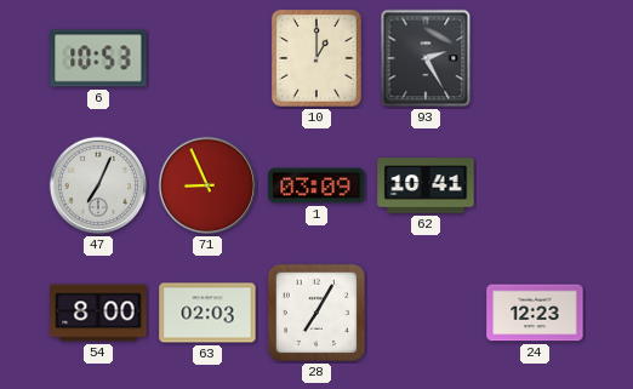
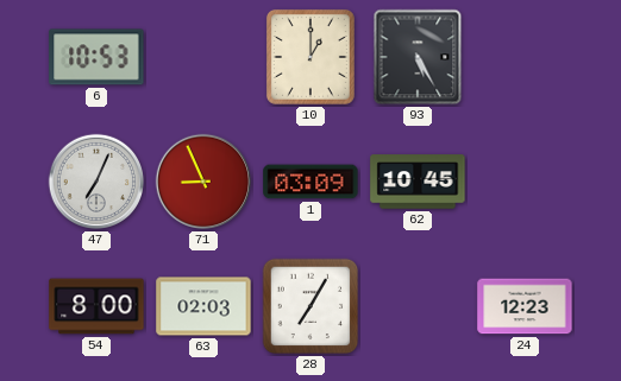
93: 2:25 -> 5:25
62: 10:41 -> 10:45
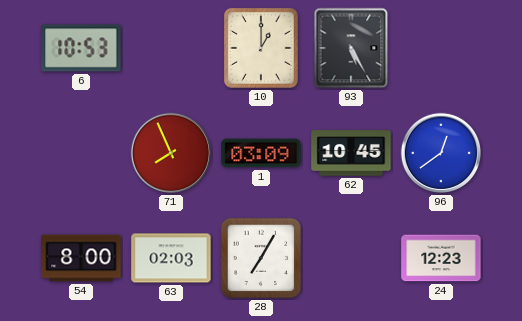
47: 7:04 -> none
71: 8:56 -> 7:56
96: none -> 12:39
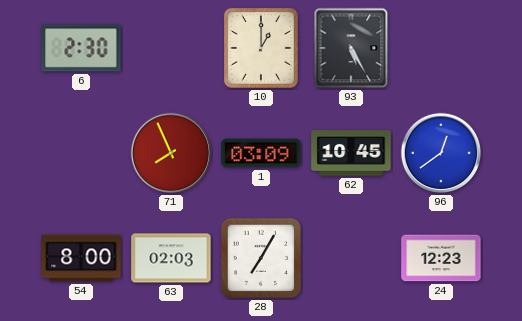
6: 10:53 -> 2:30
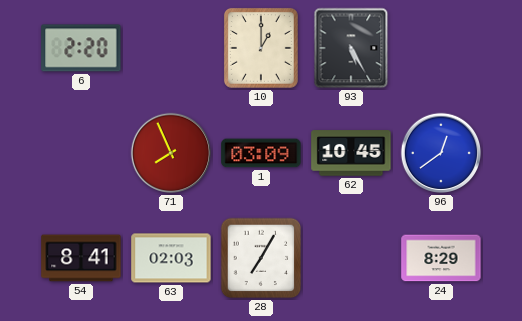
6: 2:30 -> 2:20
54: 8:00 -> 8:41
24: 12:23 -> 8:29
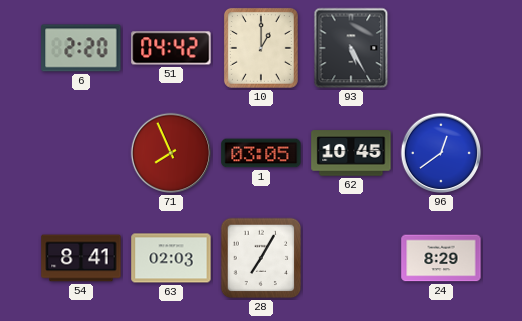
51: none -> 04:42
1: 03:09 -> 03:05
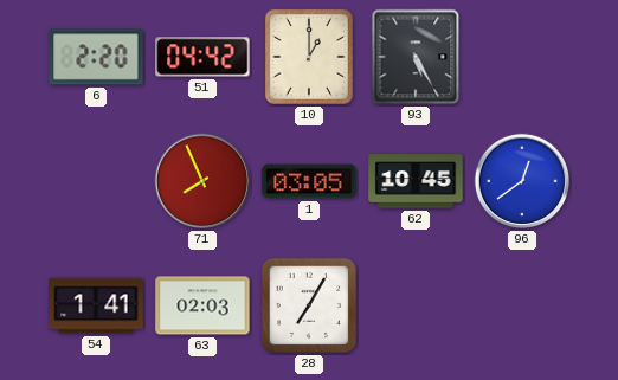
54: 8:41 -> 1:41
24: 8:29 -> none
